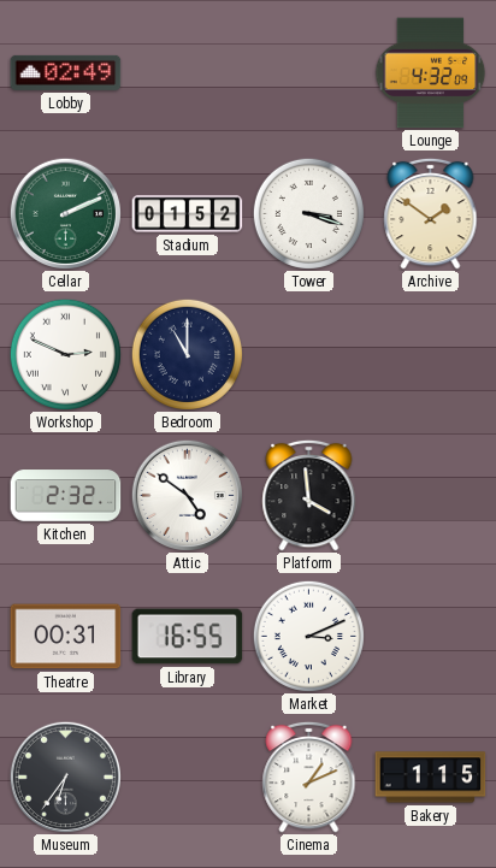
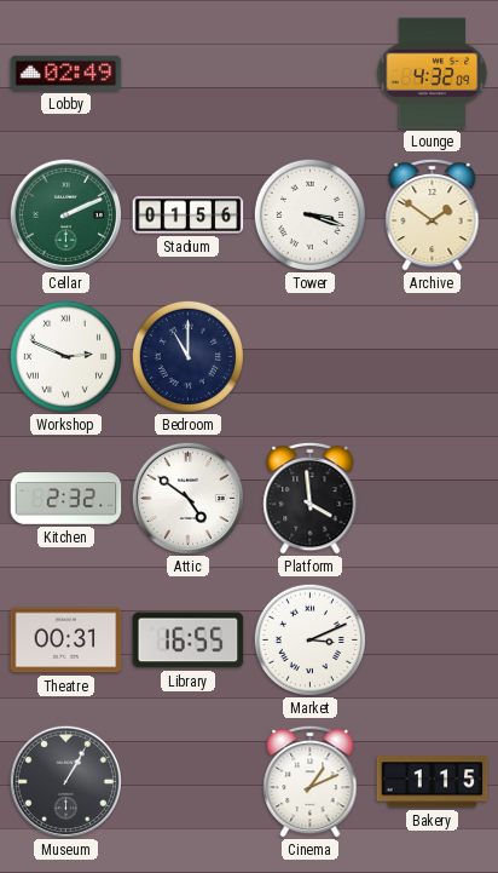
Stadium: 01:52 -> 01:56
Museum: 6:36 -> 1:05
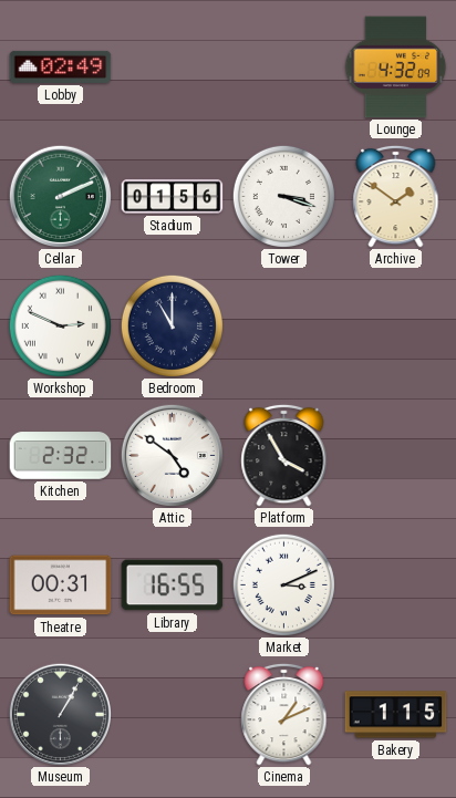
Platform: 3:59 -> 3:55
